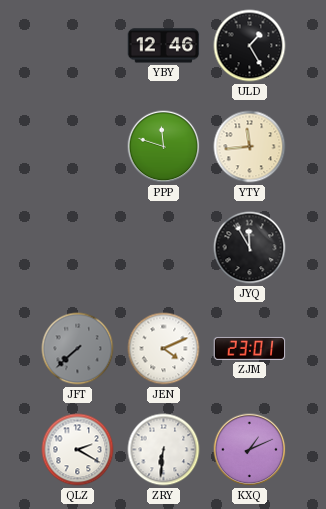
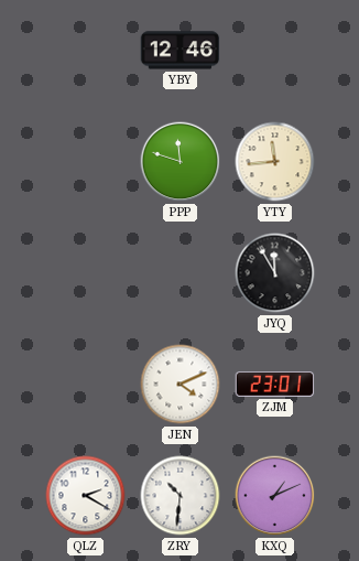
ULD: 1:25 -> none
JFT: 7:38 -> none
ZRY: 6:31 -> 10:31
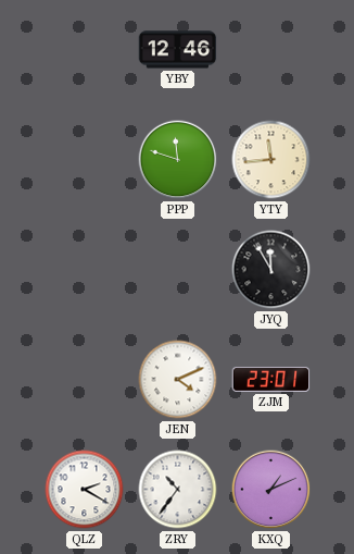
ZRY: 10:31 -> 10:36
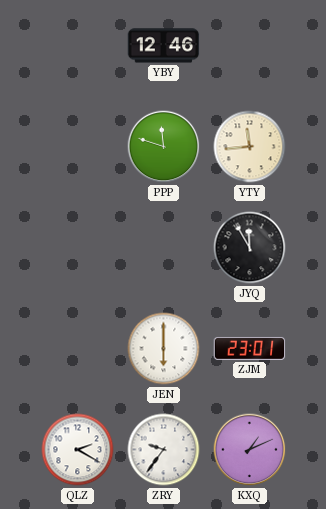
JEN: 4:11 -> 6:00
ZRY: 10:36 -> 9:36
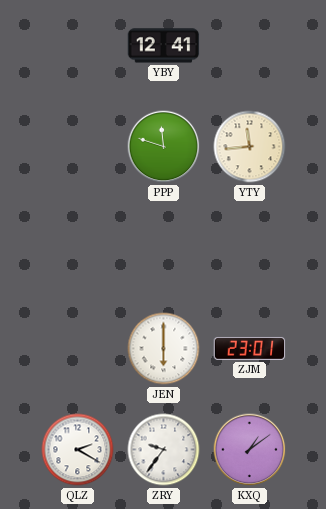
YBY: 12:46 -> 12:41
JYQ: 11:55 -> none
KXQ: 1:11 -> 1:09
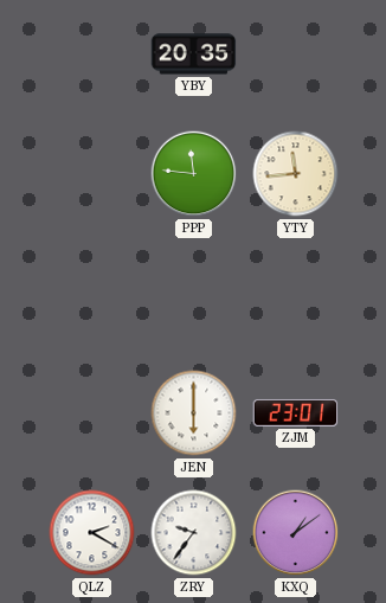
YBY: 12:41 -> 20:35
PPP: 11:48 -> 11:46
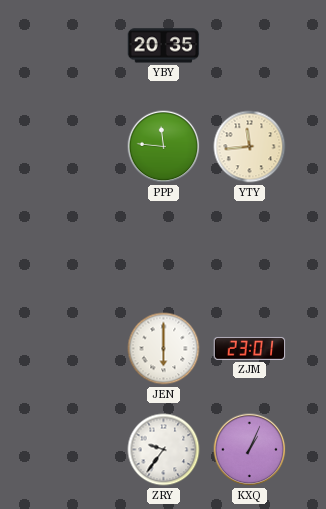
QLZ: 2:20 -> none
KXQ: 1:09 -> 1:04
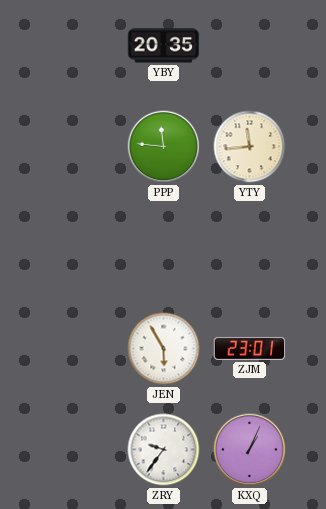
JEN: 6:00 -> 5:55
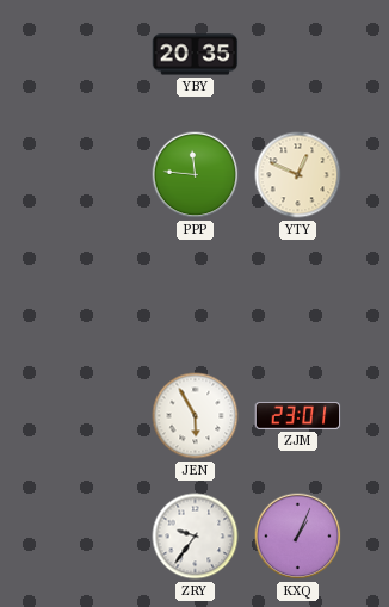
YTY: 11:44 -> 12:49
